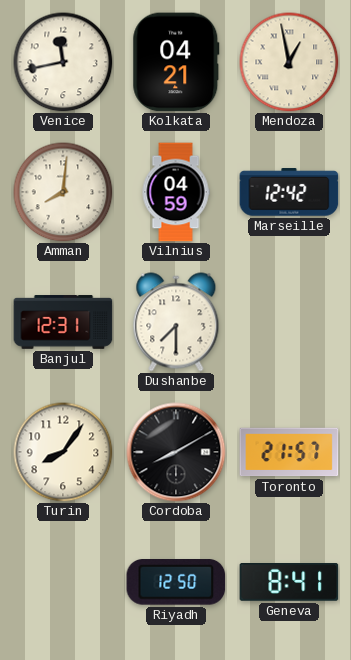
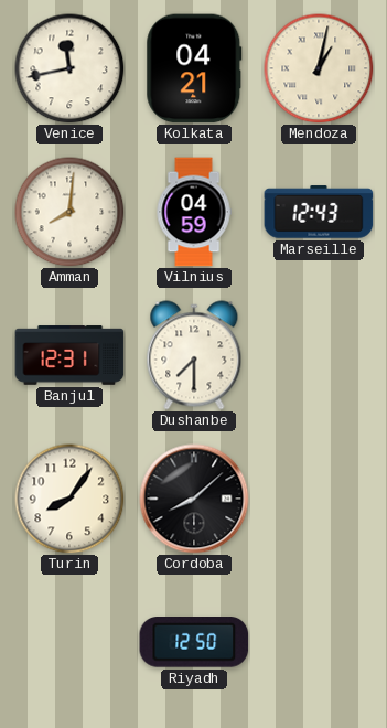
Mendoza: 12:58 -> 1:02
Marseille: 12:42 -> 12:43
Cordoba: 8:10 -> 8:08
Toronto: 21:57 -> none
Geneva: 8:41 -> none
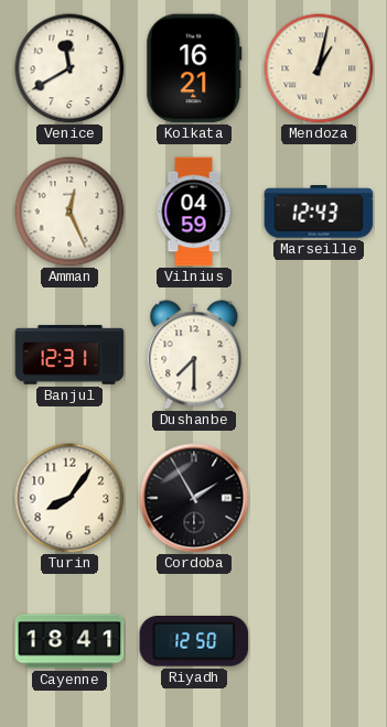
Venice: 11:43 -> 11:40
Kolkata: 04:21 -> 16:21
Amman: 8:01 -> 12:26
Cordoba: 8:08 -> 1:55
Cayenne: none -> 18:41
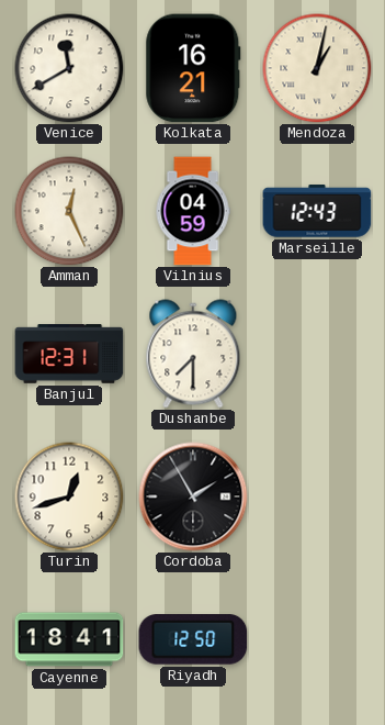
Turin: 8:06 -> 12:42
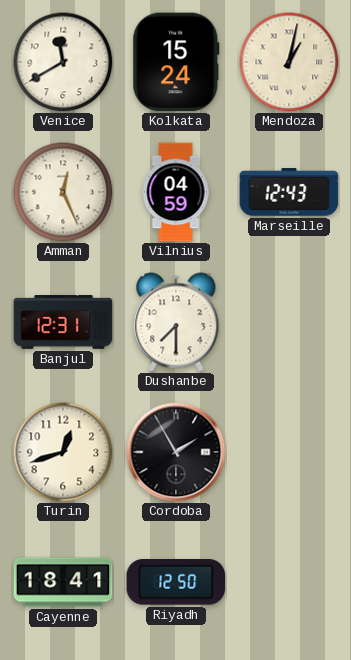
Kolkata: 16:21 -> 15:24
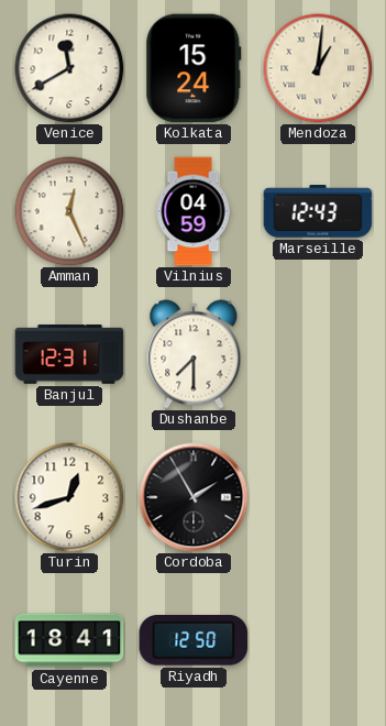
Mendoza: 1:02 -> 1:01
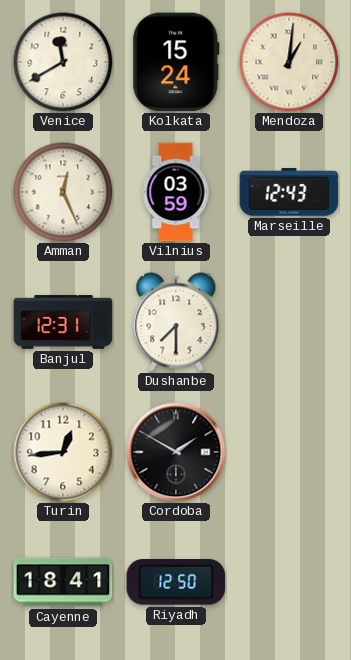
Vilnius: 04:59 -> 03:59
Turin: 12:42 -> 12:44
Cordoba: 1:55 -> 1:50
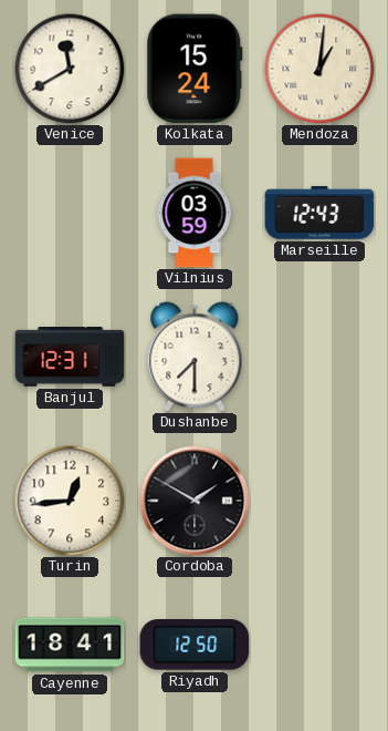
Amman: 12:26 -> none
